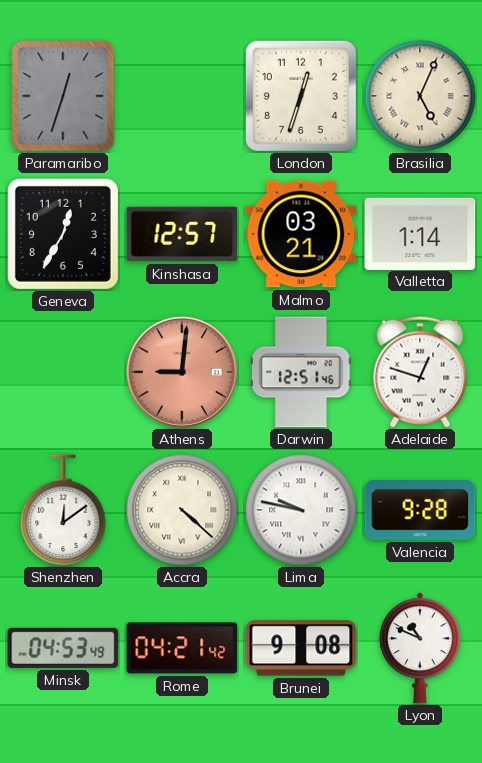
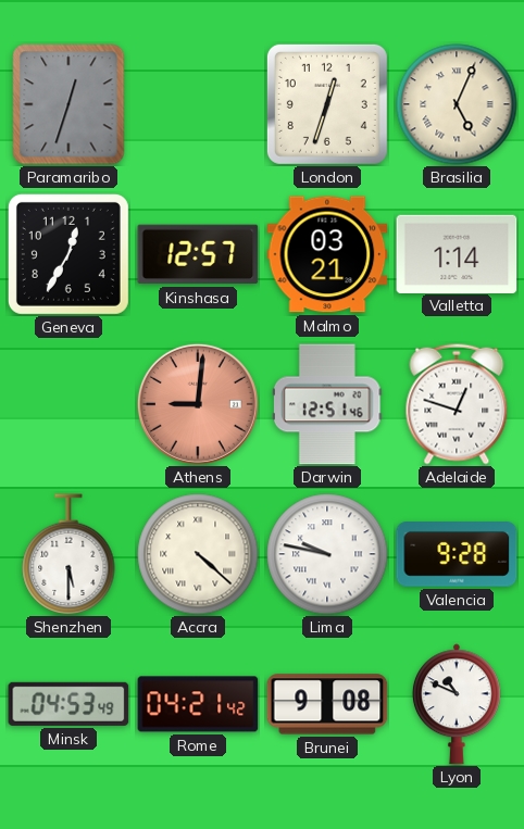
Shenzhen: 12:09 -> 5:30
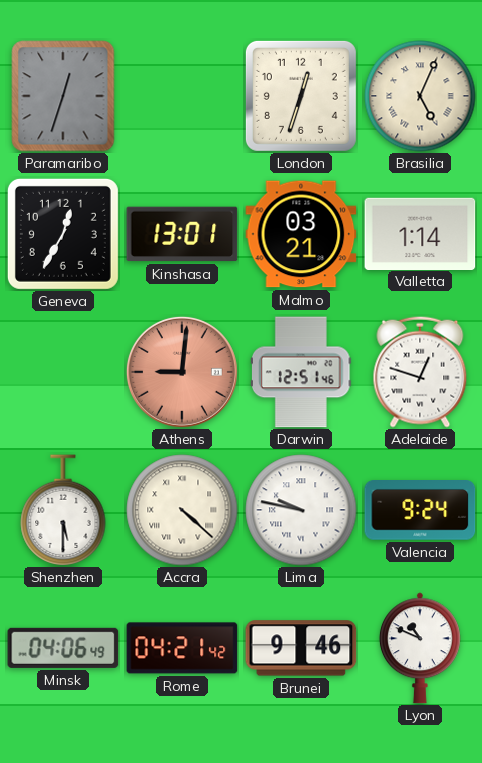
Kinshasa: 12:57 -> 13:01
Valencia: 9:28 -> 9:24
Minsk: 04:53 -> 04:06
Brunei: 9:08 -> 9:46
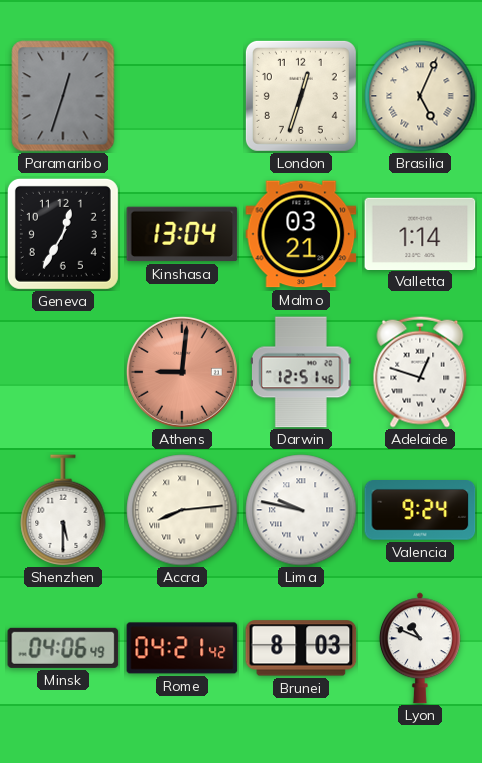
Kinshasa: 13:01 -> 13:04
Accra: 4:22 -> 8:14
Brunei: 9:46 -> 8:03
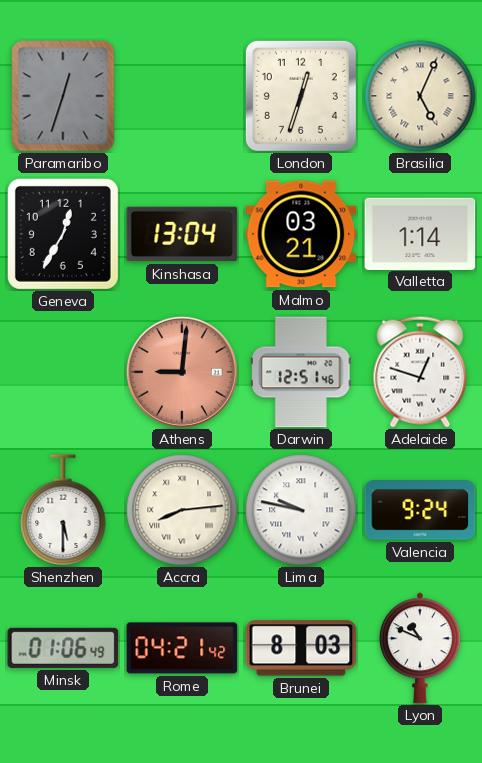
Minsk: 04:06 -> 01:06
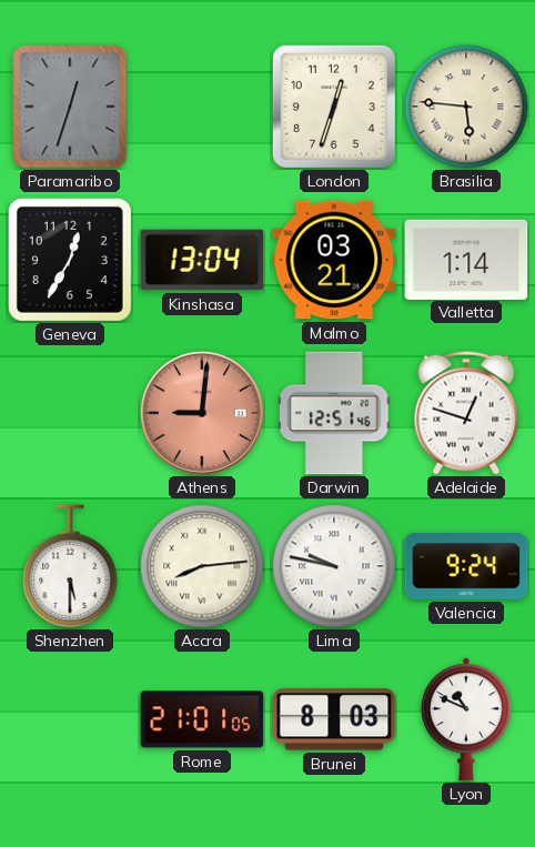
Brasilia: 5:04 -> 5:46
Minsk: 01:06 -> none
Rome: 04:21 -> 21:01
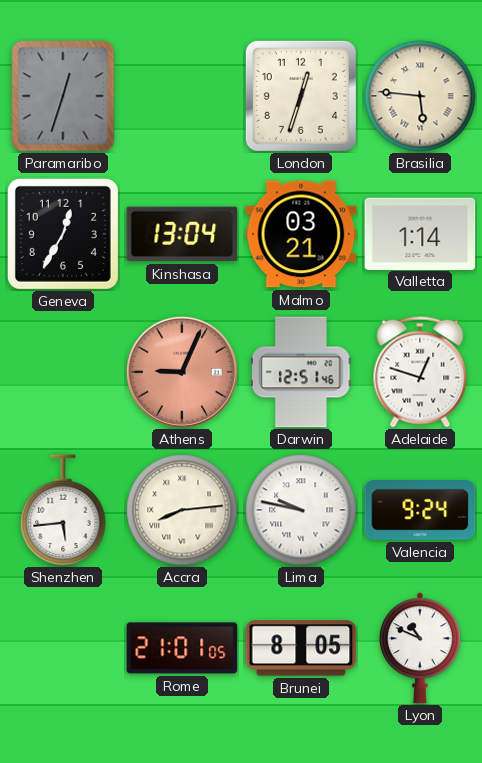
Athens: 9:01 -> 9:04
Shenzhen: 5:30 -> 5:44
Brunei: 8:03 -> 8:05
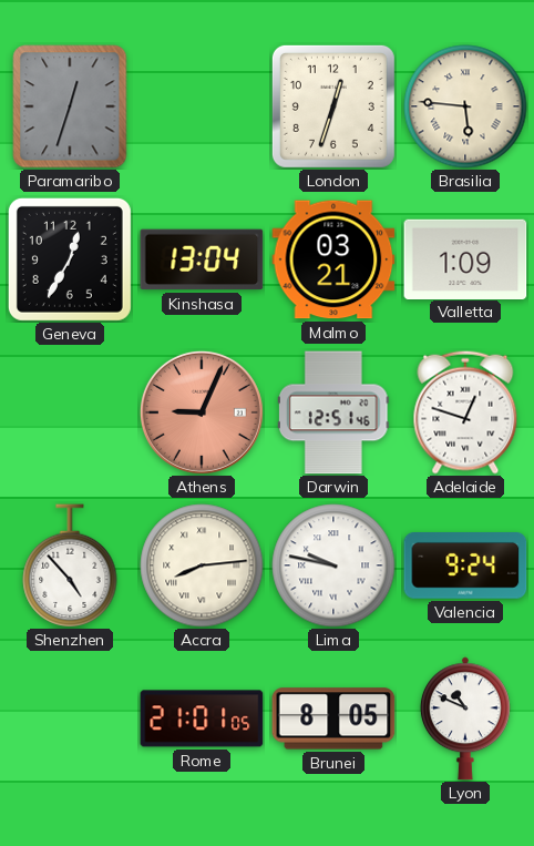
Valletta: 1:14 -> 1:09
Shenzhen: 5:44 -> 4:53
